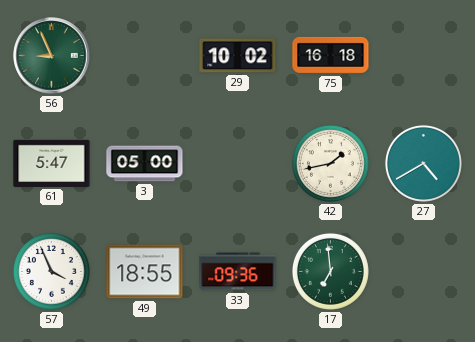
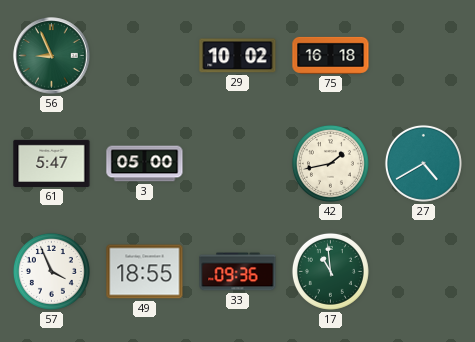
17: 6:59 -> 10:59
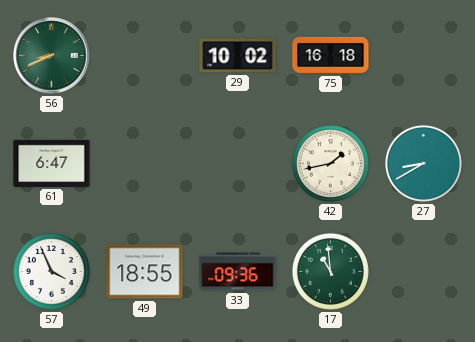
56: 8:56 -> 8:41
61: 5:47 -> 6:47
3: 05:00 -> none
27: 4:40 -> 8:40
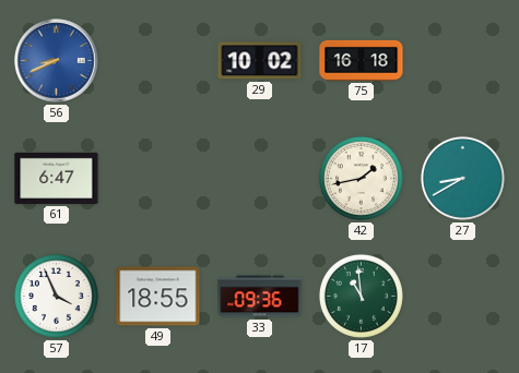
56 dial: green -> blue
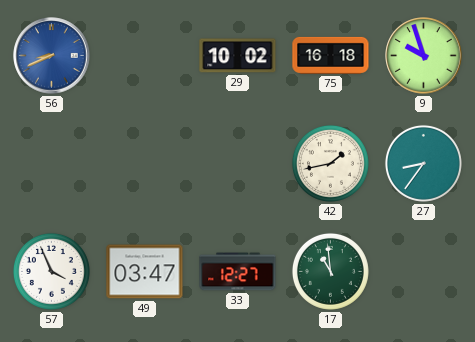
9: none -> 9:57
61: 6:47 -> none
27: 8:40 -> 8:36
49: 18:55 -> 03:47
33: 09:36 -> 12:27
